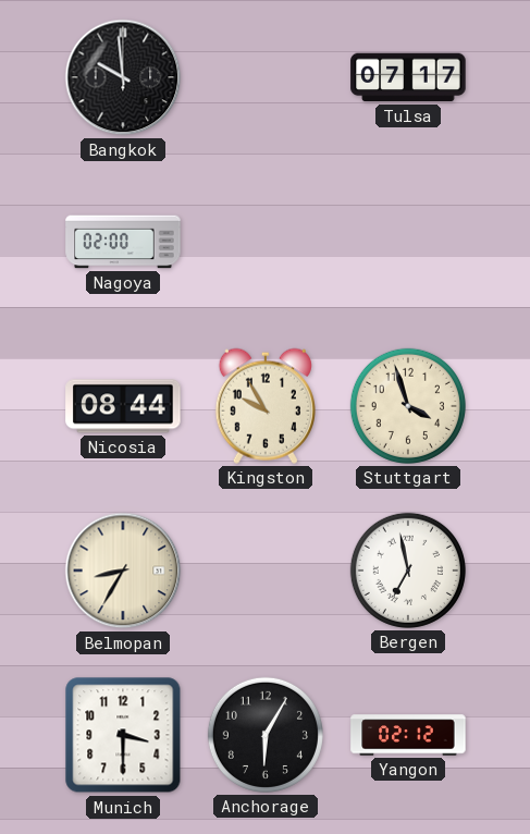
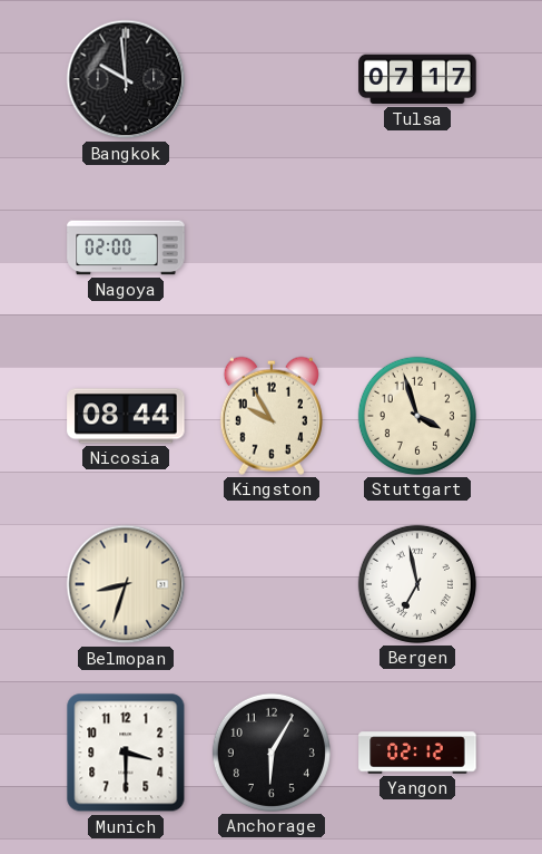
Belmopan: 8:35 -> 8:33
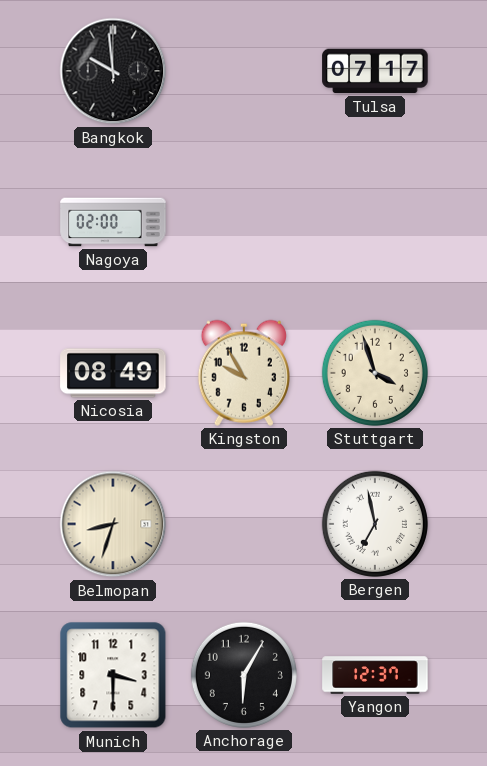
Nicosia: 08:44 -> 08:49
Yangon: 02:12 -> 12:37
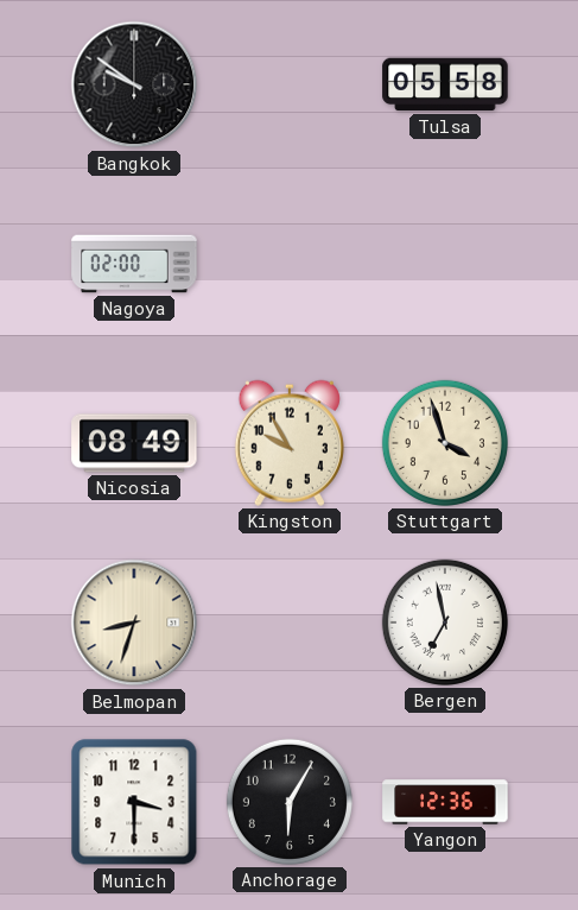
Bangkok: 9:59 -> 9:51
Tulsa: 07:17 -> 05:58
Yangon: 12:37 -> 12:36
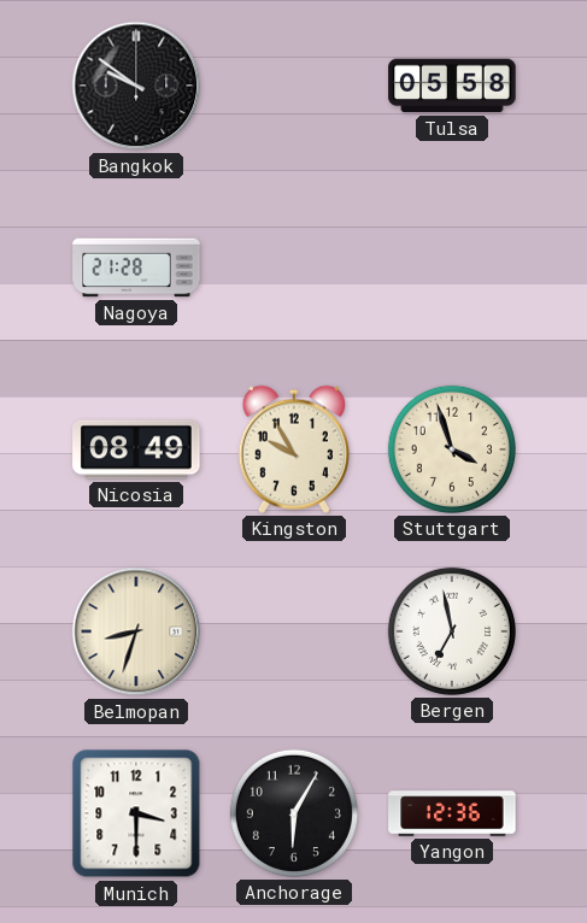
Nagoya: 02:00 -> 21:28
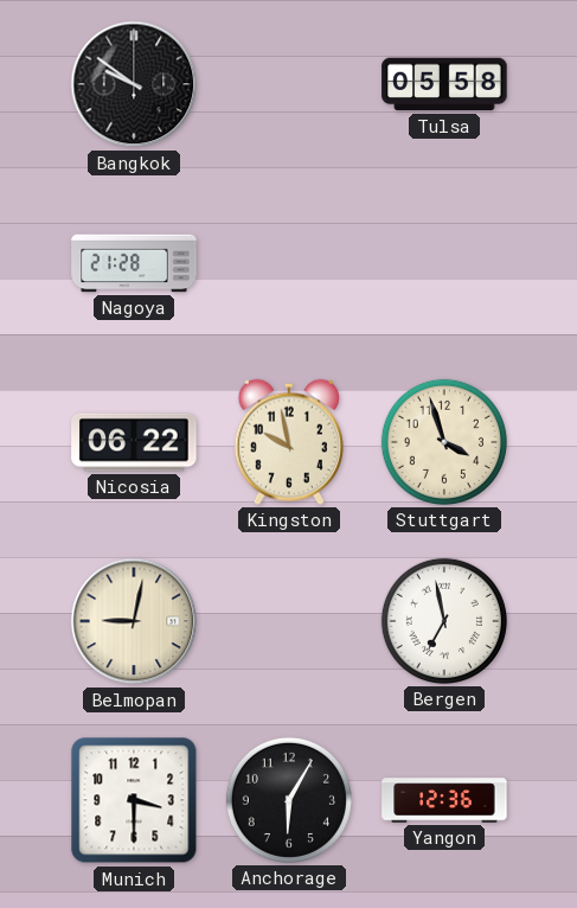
Nicosia: 08:49 -> 06:22
Kingston: 9:55 -> 9:58
Belmopan: 8:33 -> 9:02
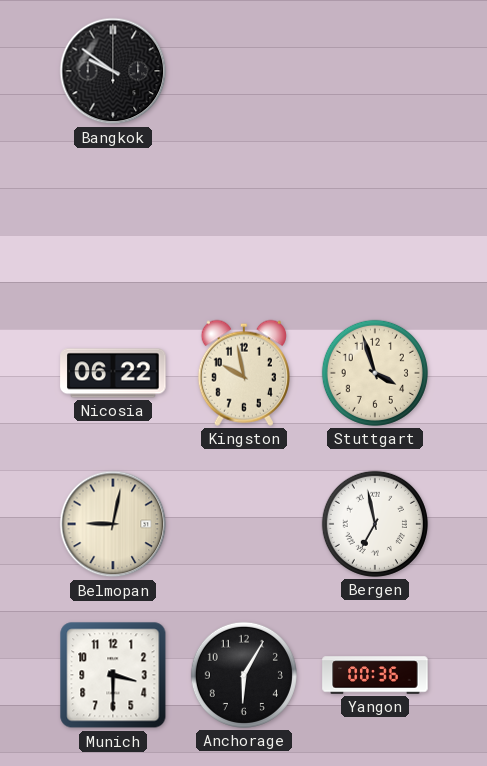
Tulsa: 05:58 -> none
Nagoya: 21:28 -> none
Yangon: 12:36 -> 00:36
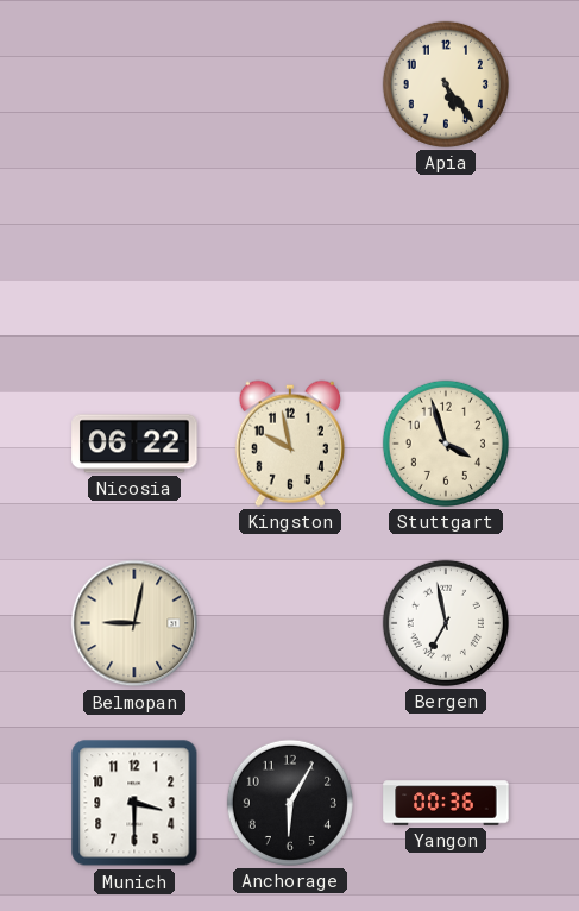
Bangkok: 9:51 -> none
Apia: none -> 5:24
